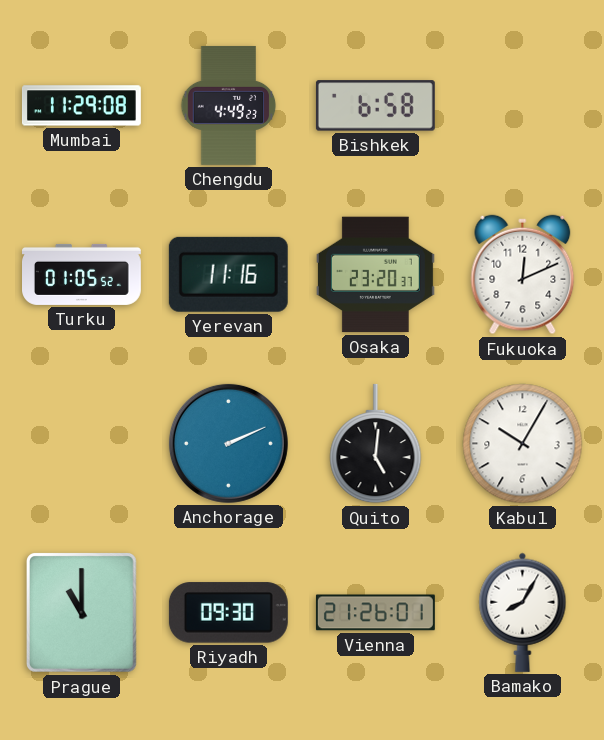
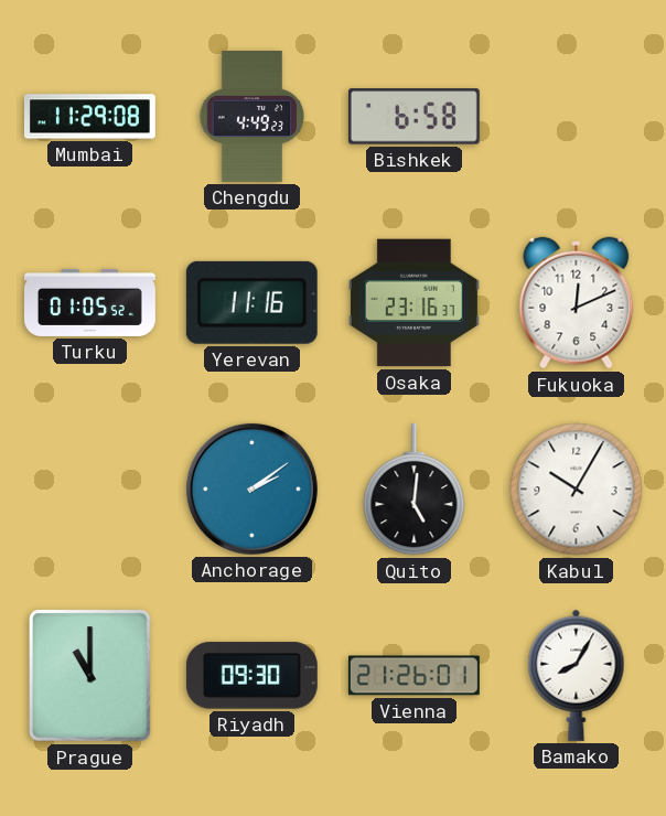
Osaka: 23:20 -> 23:16
Anchorage: 2:11 -> 2:09
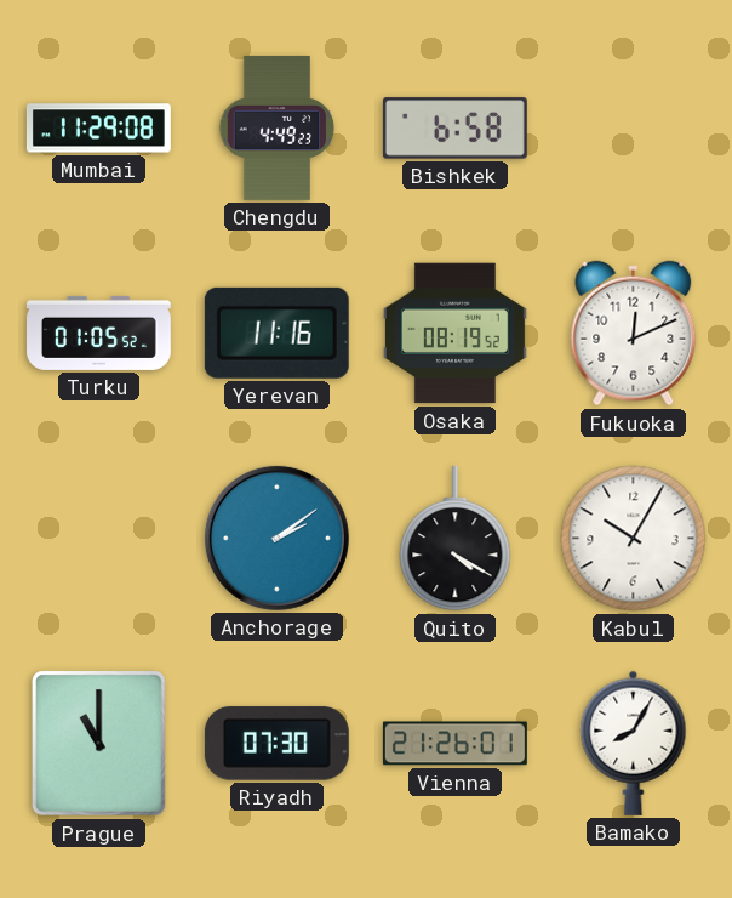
Osaka: 23:16 -> 08:19
Quito: 5:01 -> 4:20
Riyadh: 09:30 -> 07:30
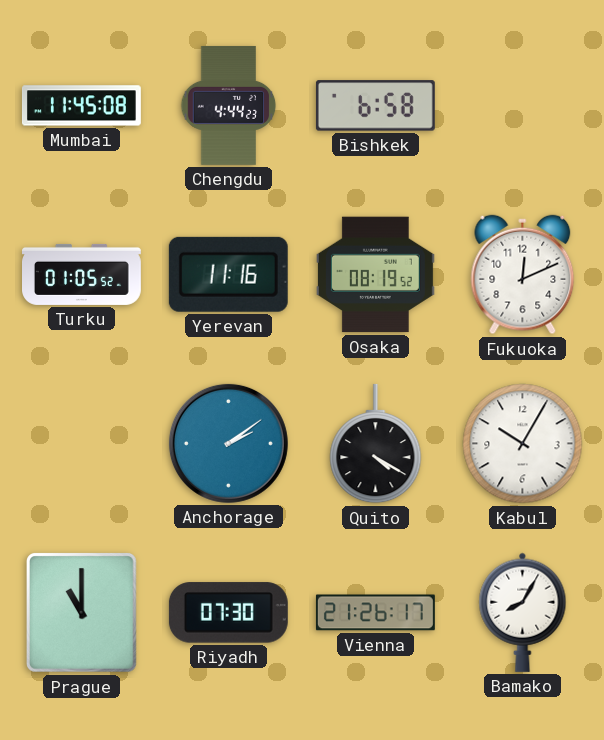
Mumbai: 11:29 -> 11:45
Chengdu: 4:49 -> 4:44
Vienna: 21:26:01 -> 21:26:17
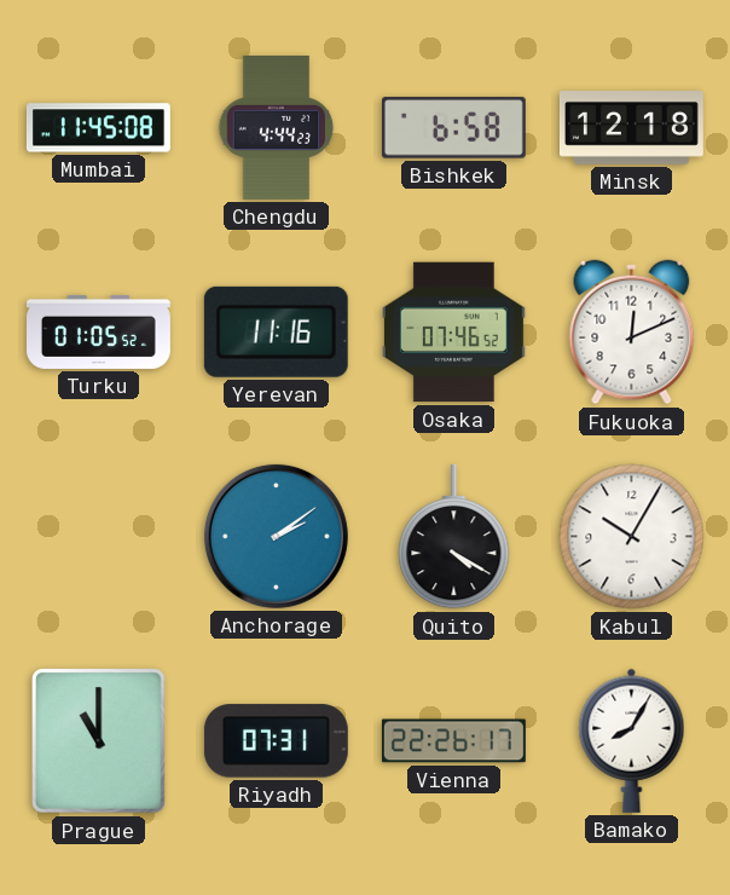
Minsk: none -> 12:18
Osaka: 08:19 -> 07:46
Riyadh: 07:30 -> 07:31
Vienna: 21:26 -> 22:26
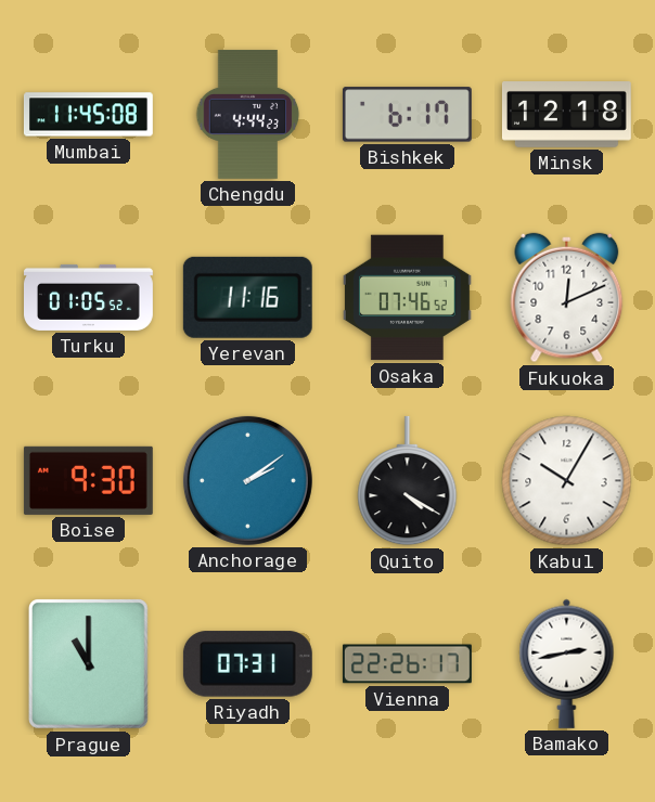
Bishkek: 6:58 -> 6:17
Boise: none -> 9:30
Bamako: 8:05 -> 2:43
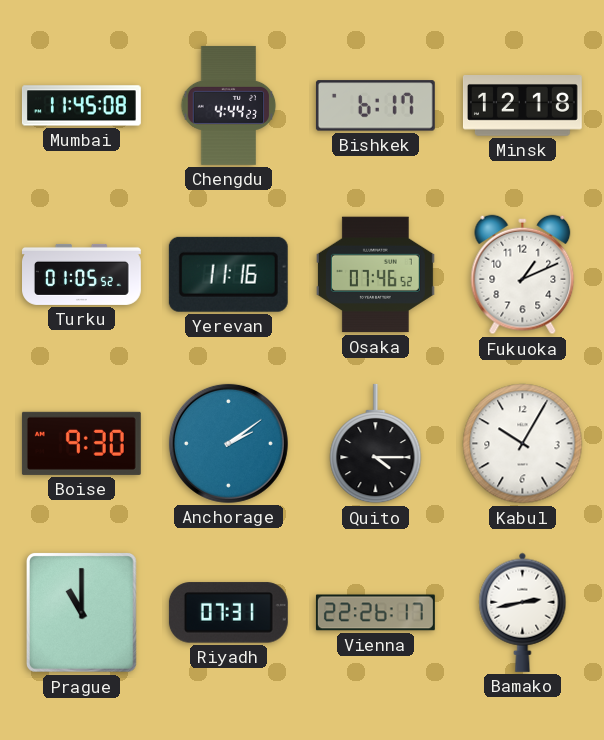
Fukuoka: 12:11 -> 1:11
Quito: 4:20 -> 4:15
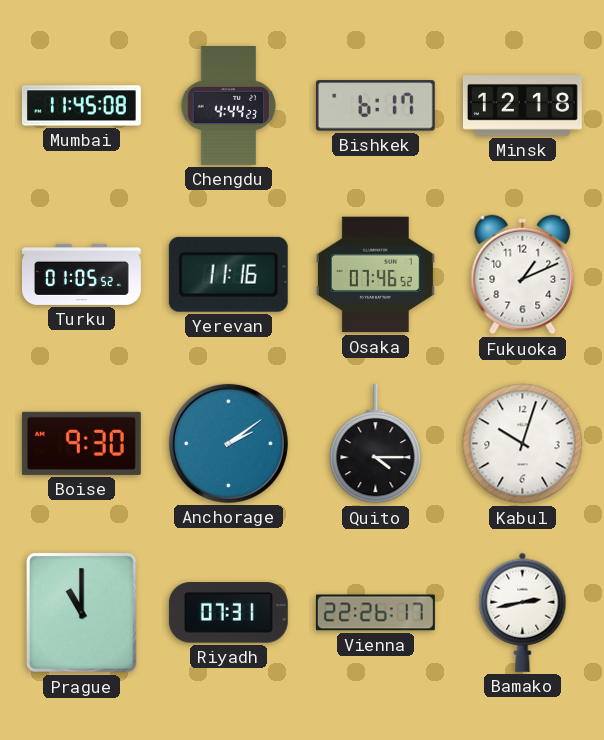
Kabul: 10:05 -> 10:03
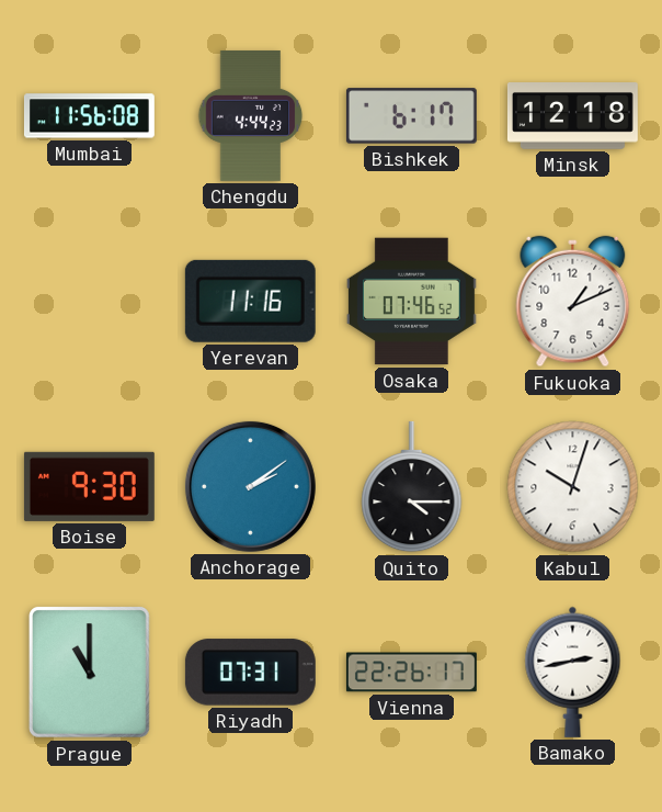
Mumbai: 11:45 -> 11:56
Turku: 01:05 -> none
